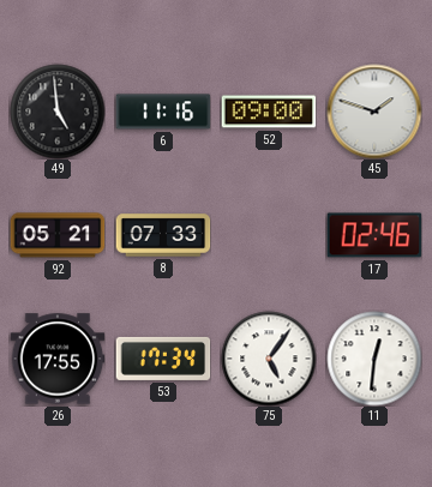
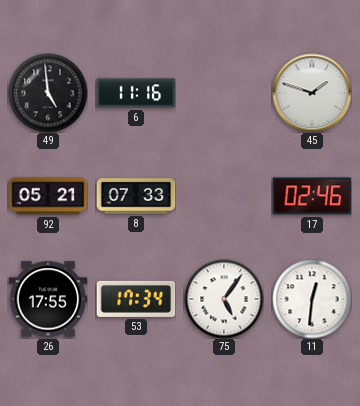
52: 09:00 -> none
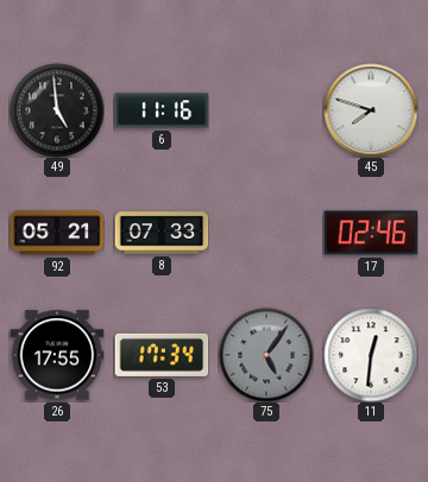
45: 1:48 -> 7:48
75 dial: white -> grey
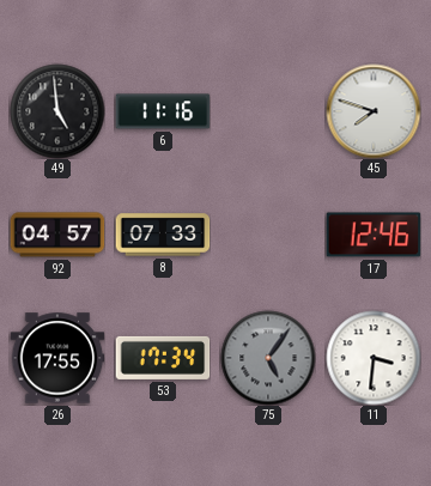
92: 05:21 -> 04:57
17: 02:46 -> 12:46
11: 12:31 -> 3:31
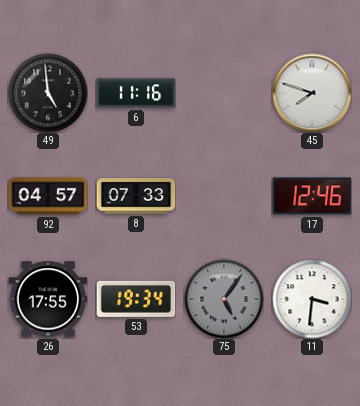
53: 17:34 -> 19:34
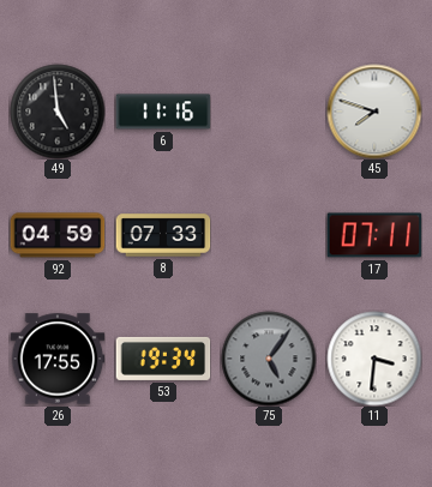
92: 04:57 -> 04:59
17: 12:46 -> 07:11
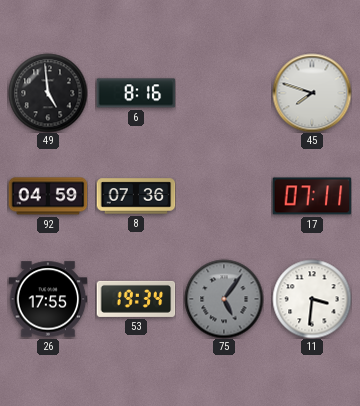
6: 11:16 -> 8:16
8: 07:33 -> 07:36
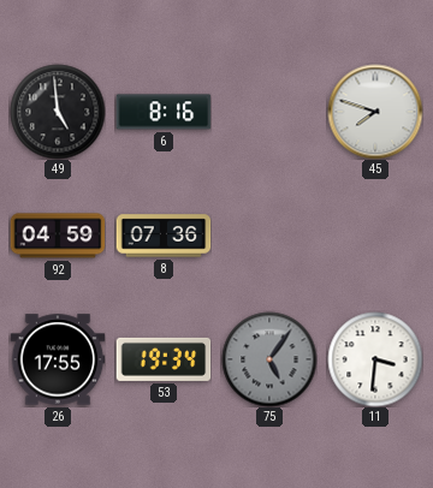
17: 07:11 -> none
